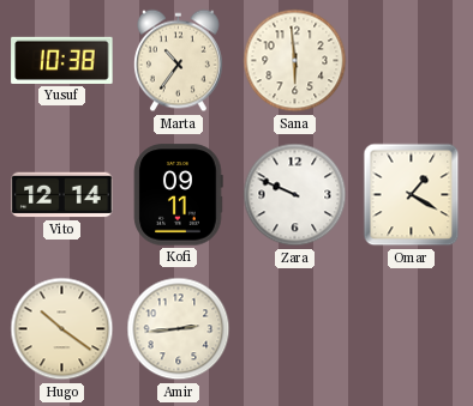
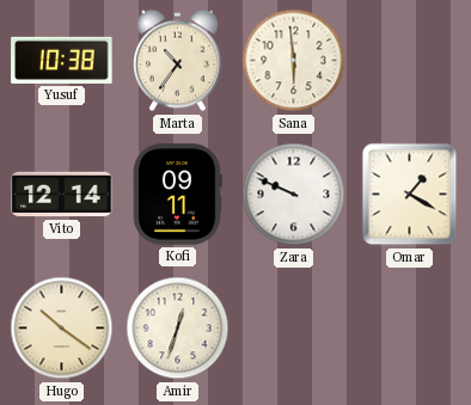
Amir: 2:44 -> 12:33
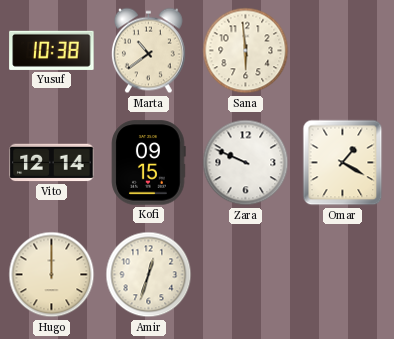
Marta: 10:36 -> 10:39
Kofi: 09:11 -> 09:15
Hugo: 10:21 -> 12:00
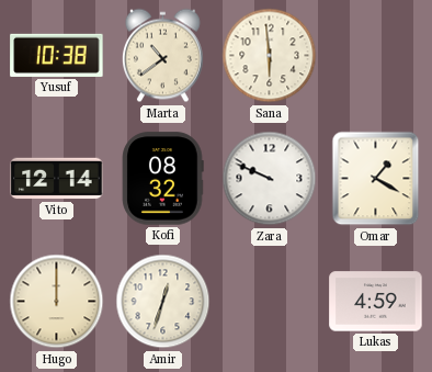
Kofi: 09:15 -> 08:32
Lukas: none -> 4:59
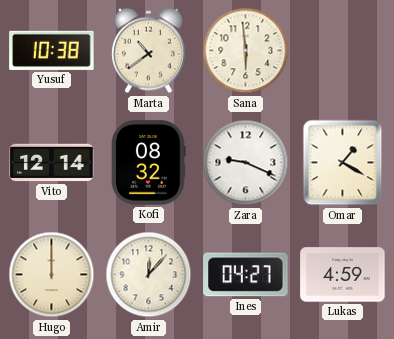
Zara: 9:49 -> 9:19
Amir: 12:33 -> 12:07
Ines: none -> 04:27
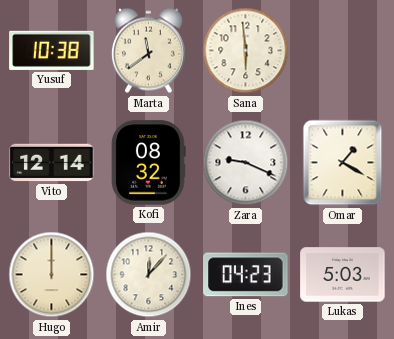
Marta: 10:39 -> 11:39
Ines: 04:27 -> 04:23
Lukas: 4:59 -> 5:03
